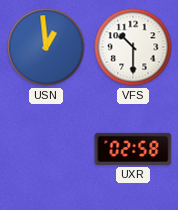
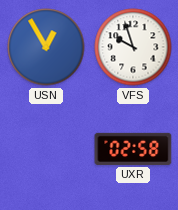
USN: 12:59 -> 12:55
VFS: 10:30 -> 9:57
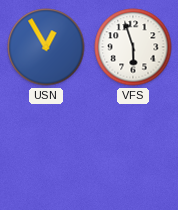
VFS: 9:57 -> 5:57
UXR: 02:58 -> none
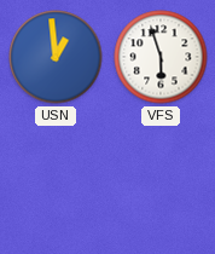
USN: 12:55 -> 12:59
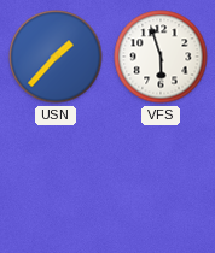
USN: 12:59 -> 1:37
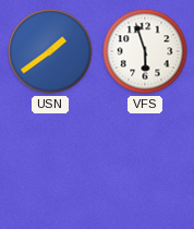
USN: 1:37 -> 1:39
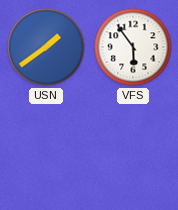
VFS: 5:57 -> 5:54
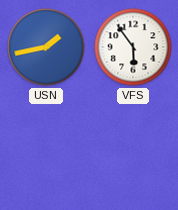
USN: 1:39 -> 1:43
